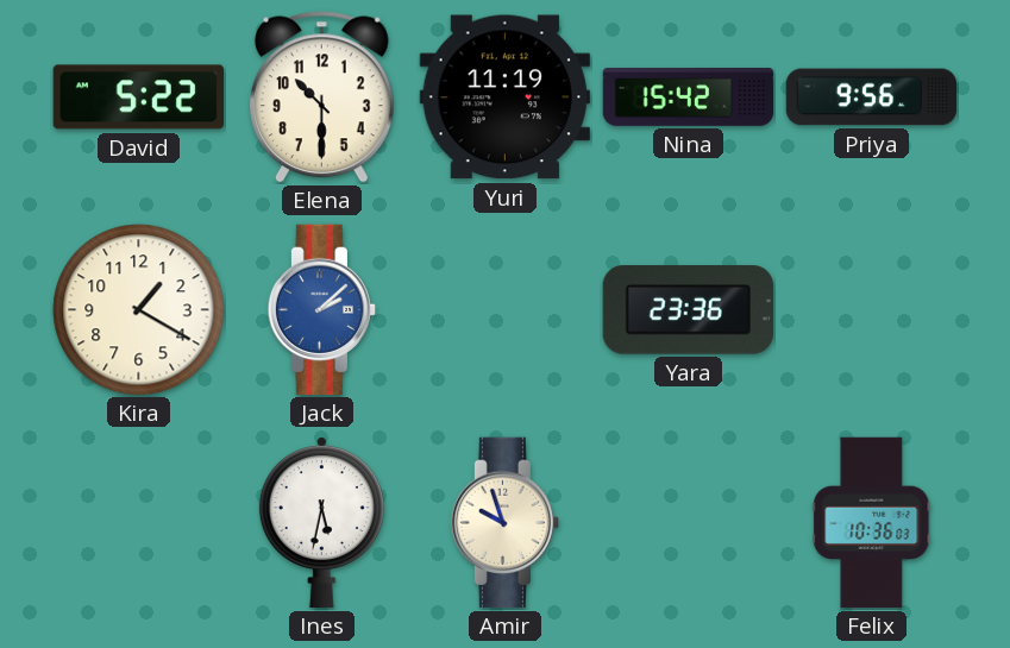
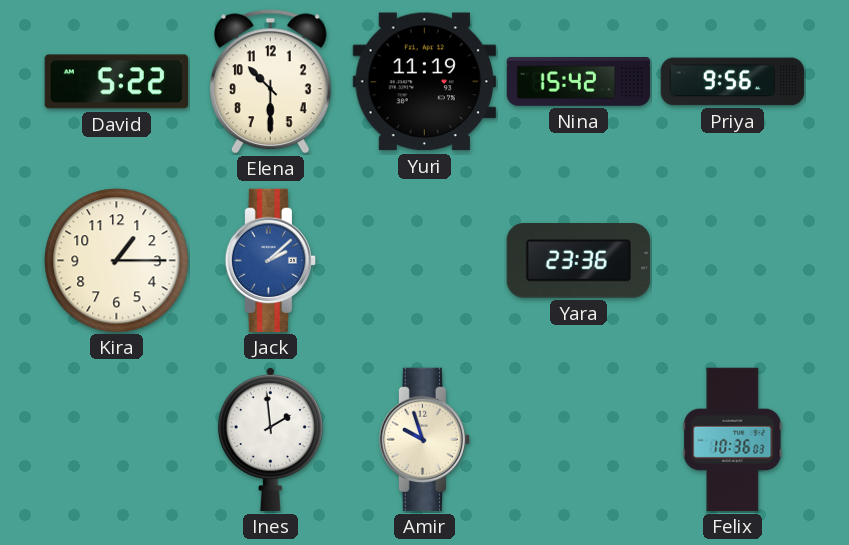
Kira: 1:20 -> 1:15
Ines: 5:32 -> 1:59
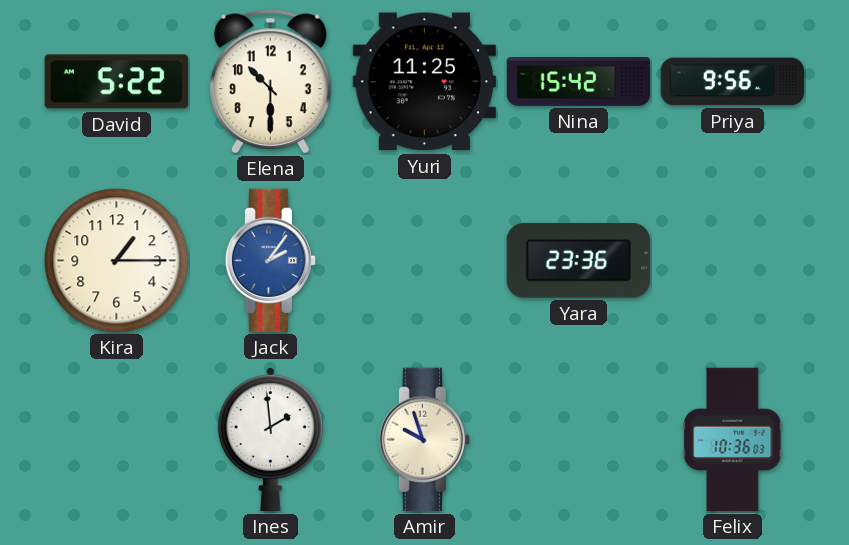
Yuri: 11:19 -> 11:25
Jack: 2:08 -> 2:06
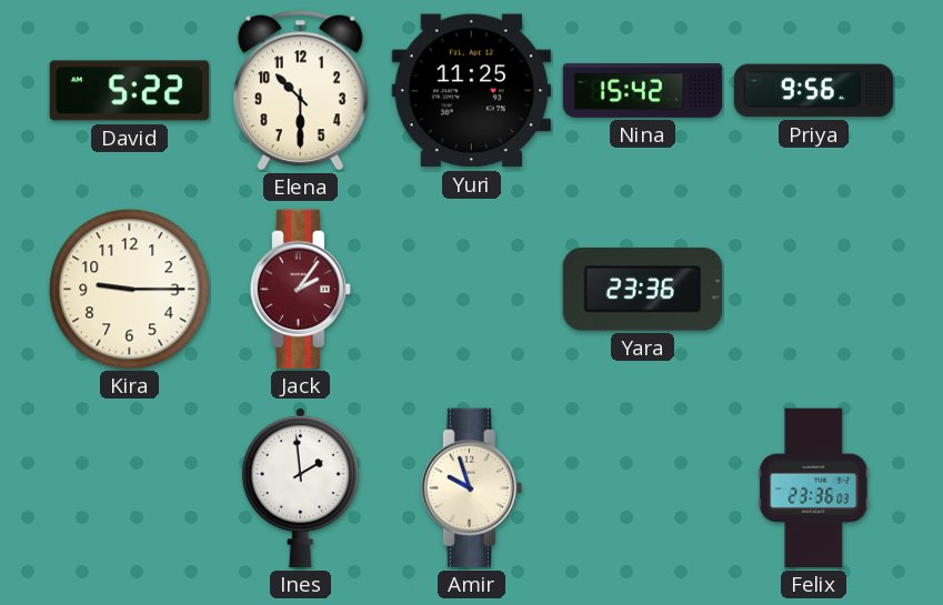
Kira: 1:15 -> 9:15
Jack dial: blue -> burgundy
Felix: 10:36 -> 23:36
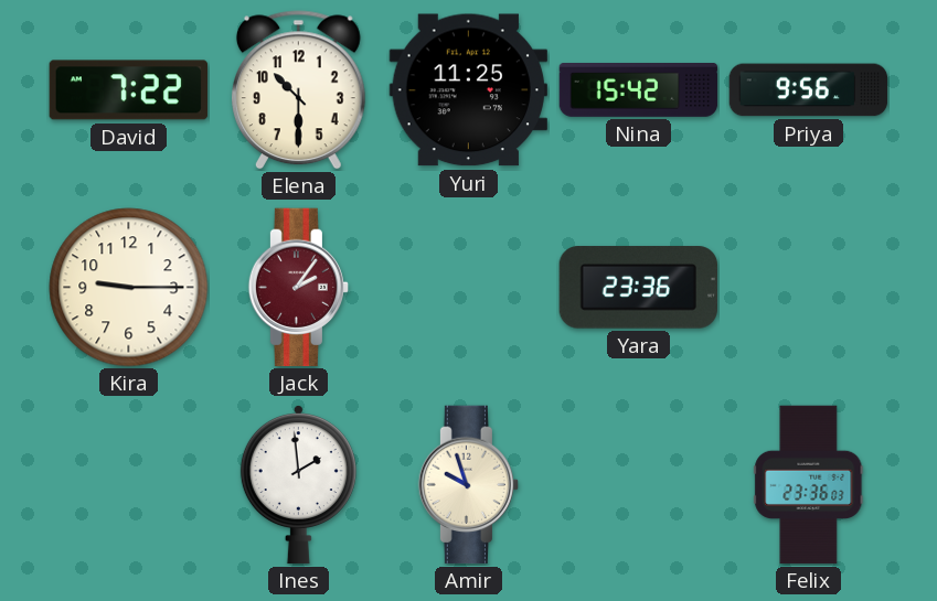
David: 5:22 -> 7:22
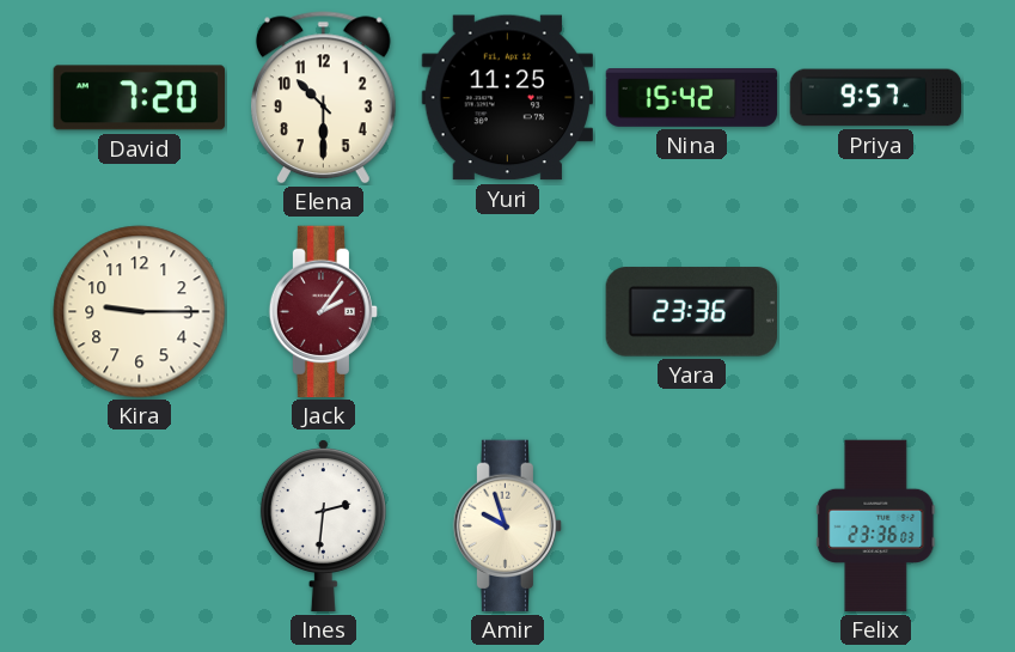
David: 7:22 -> 7:20
Priya: 9:56 -> 9:57
Ines: 1:59 -> 2:31
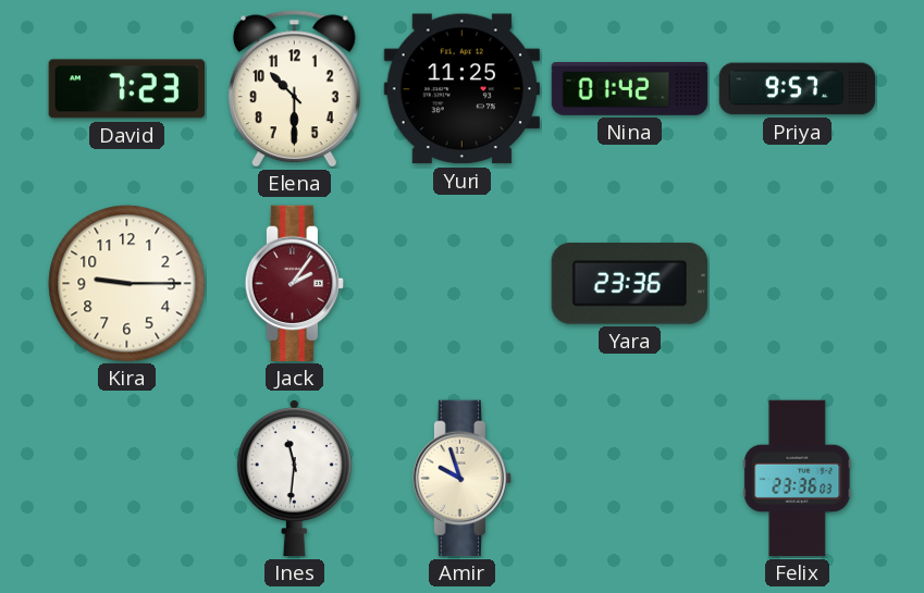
David: 7:20 -> 7:23
Nina: 15:42 -> 01:42
Ines: 2:31 -> 11:31
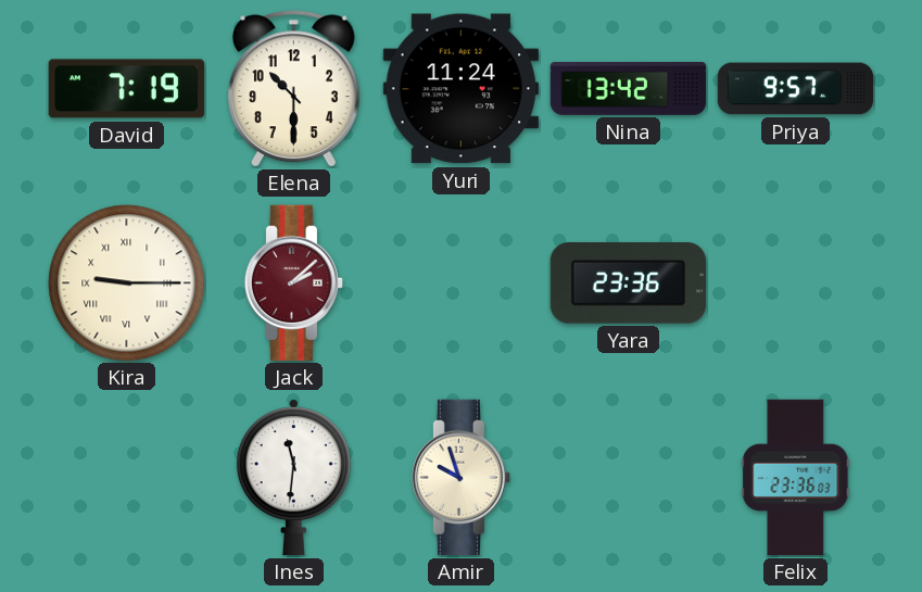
David: 7:23 -> 7:19
Yuri: 11:25 -> 11:24
Nina: 01:42 -> 13:42
Kira numerals: Arabic -> Roman
Jack: 2:06 -> 2:08
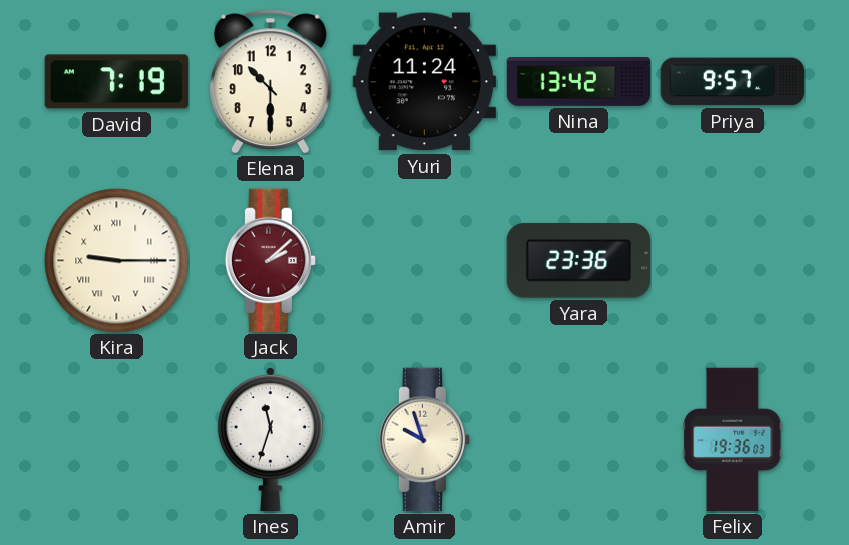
Ines: 11:31 -> 11:33
Felix: 23:36 -> 19:36
